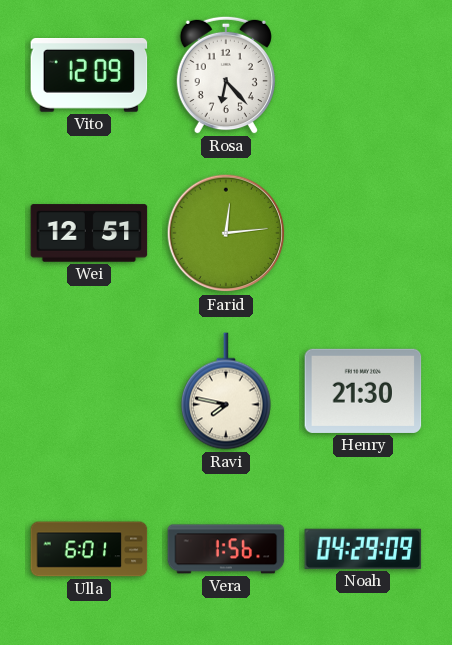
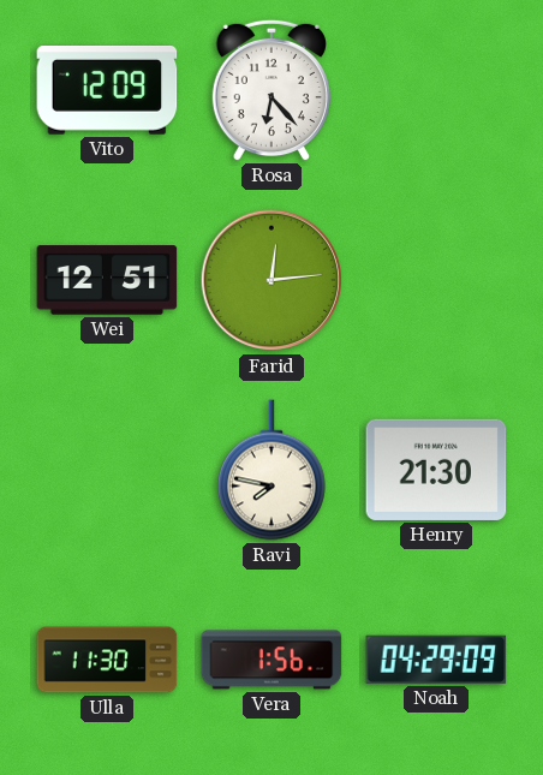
Ulla: 6:01 -> 11:30
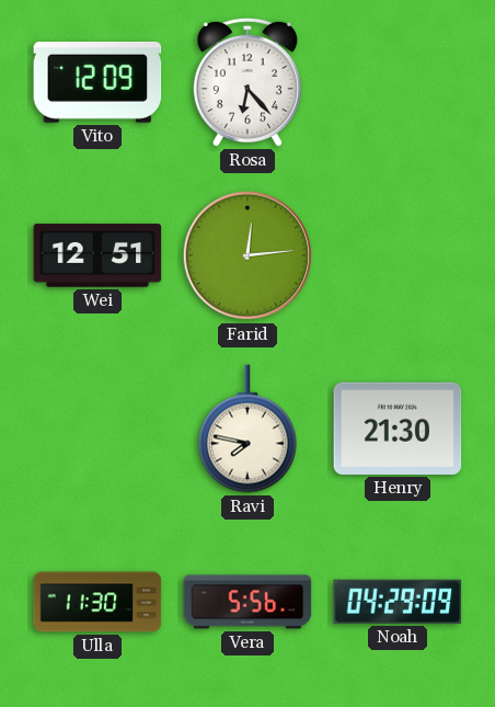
Vera: 1:56 -> 5:56
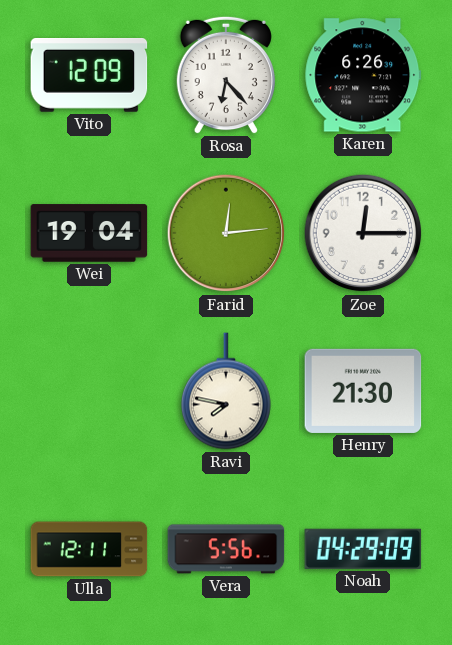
Karen: none -> 6:26
Wei: 12:51 -> 19:04
Zoe: none -> 12:15
Ulla: 11:30 -> 12:11
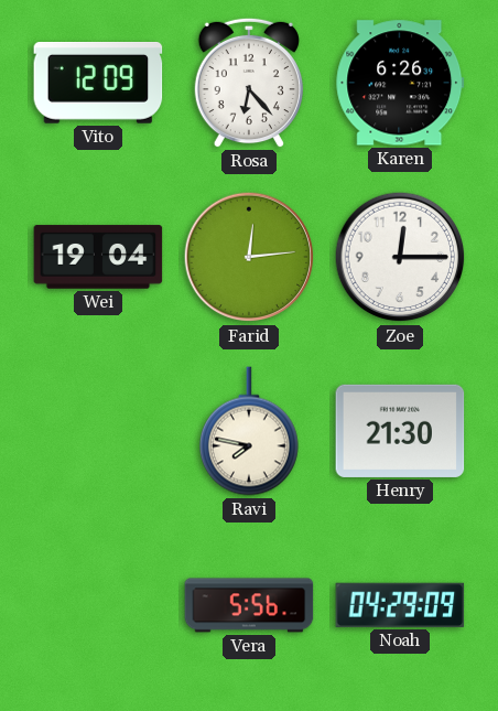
Ulla: 12:11 -> none
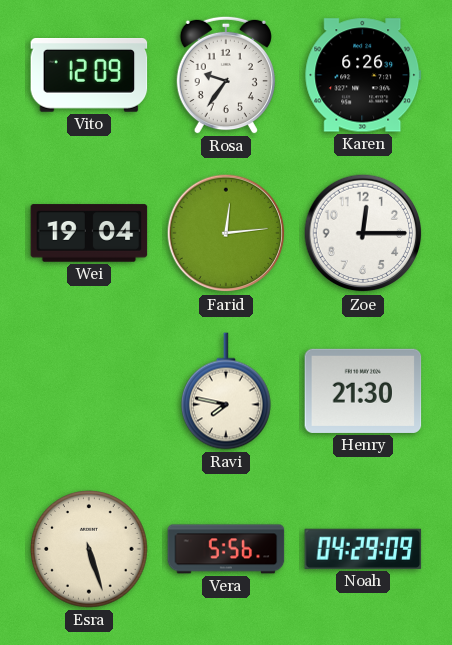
Rosa: 6:23 -> 9:36
Esra: none -> 5:27
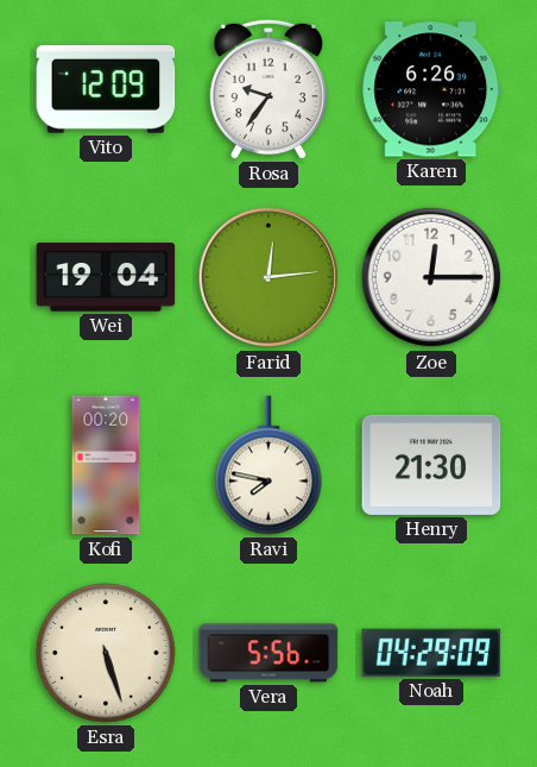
Kofi: none -> 00:20
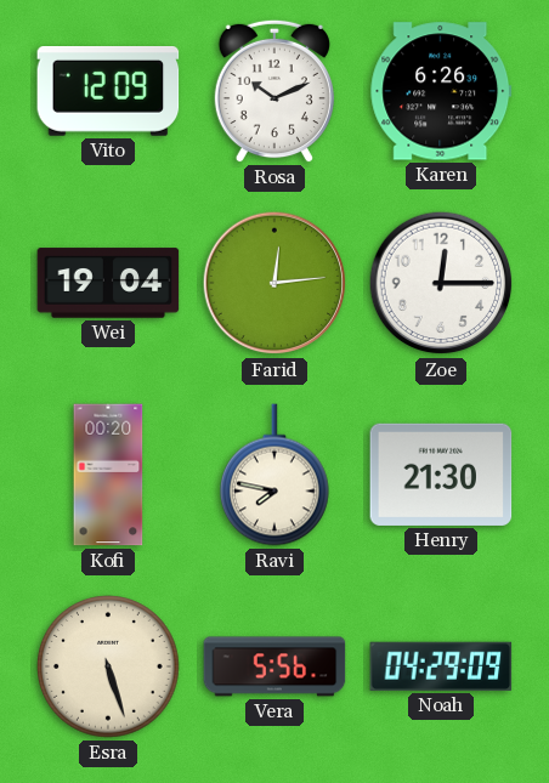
Rosa: 9:36 -> 10:11
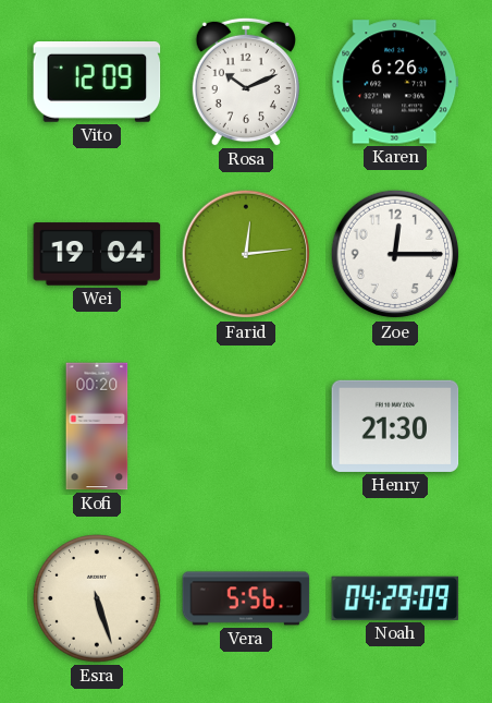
Ravi: 7:47 -> none
